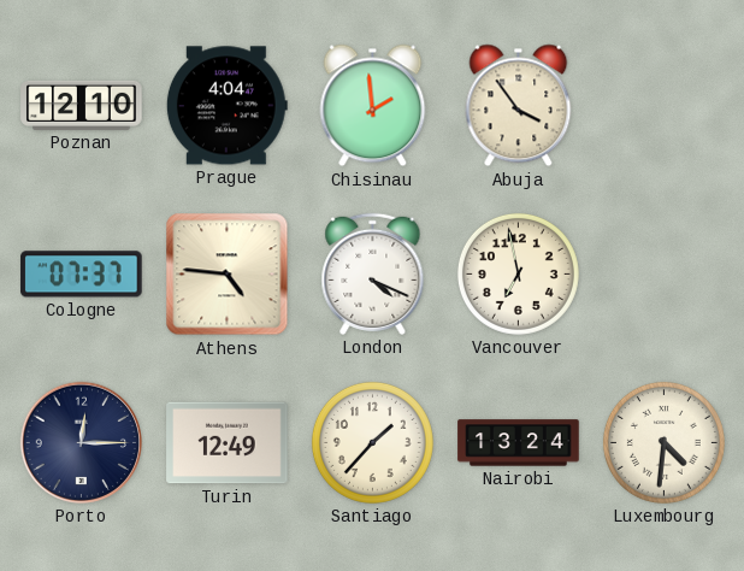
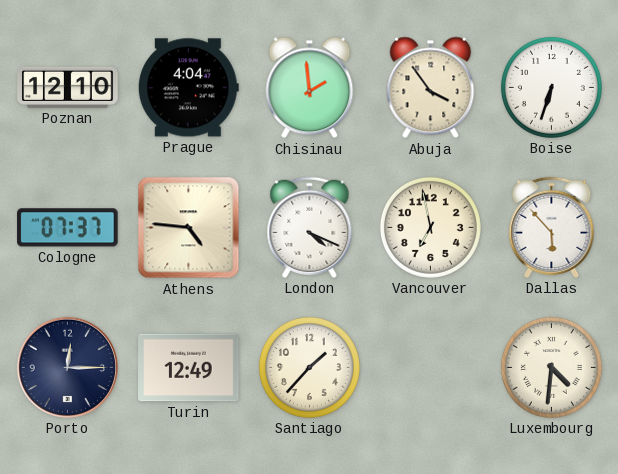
Boise: none -> 6:33
Dallas: none -> 5:53
Nairobi: 13:24 -> none
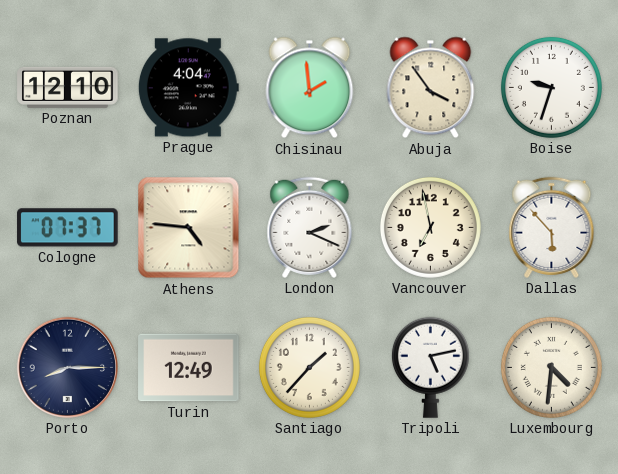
Boise: 6:33 -> 9:33
London: 4:19 -> 2:19
Porto: 12:15 -> 8:15
Tripoli: none -> 5:13
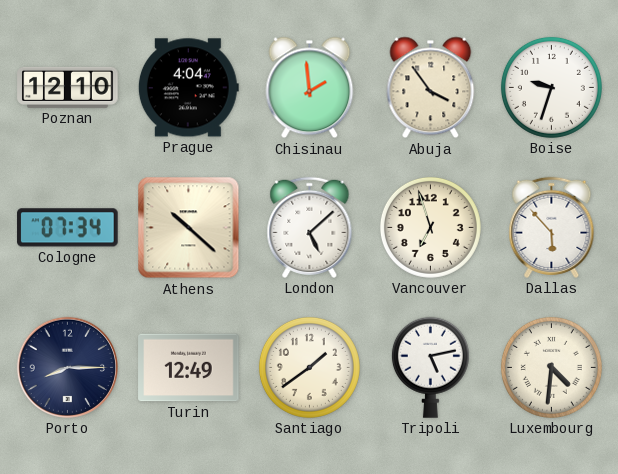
Cologne: 07:37 -> 07:34
Athens: 4:46 -> 10:22
London: 2:19 -> 5:08
Vancouver: 6:58 -> 6:57
Santiago: 1:37 -> 1:39
